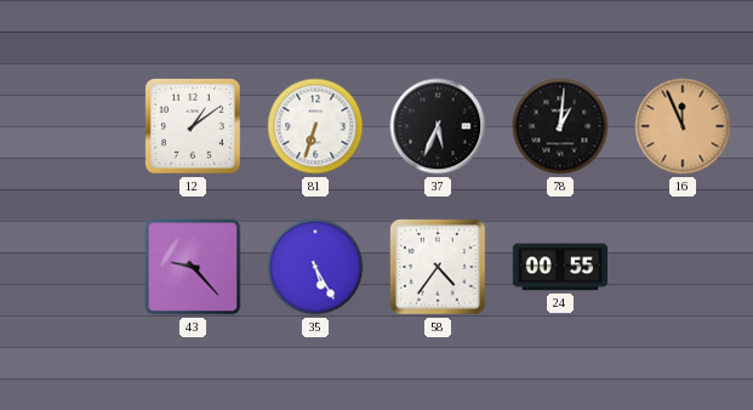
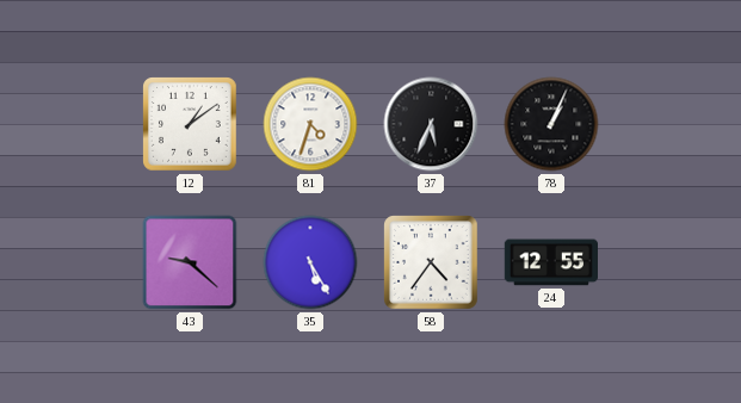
81: 6:33 -> 4:33
78: 1:01 -> 1:04
16: 11:56 -> none
43: 9:23 -> 9:22
24: 00:55 -> 12:55
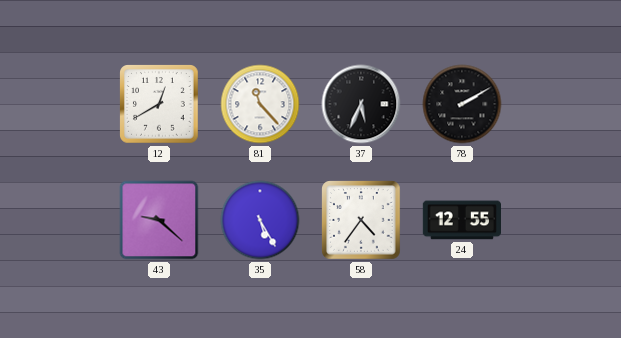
12: 1:09 -> 12:40
81: 4:33 -> 11:23
78: 1:04 -> 2:10
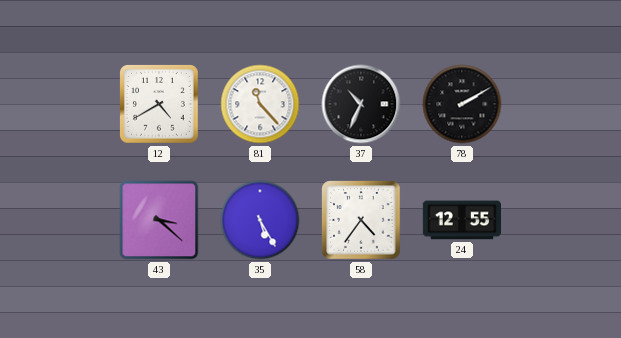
12: 12:40 -> 4:40
37: 5:34 -> 10:34
43: 9:22 -> 3:22
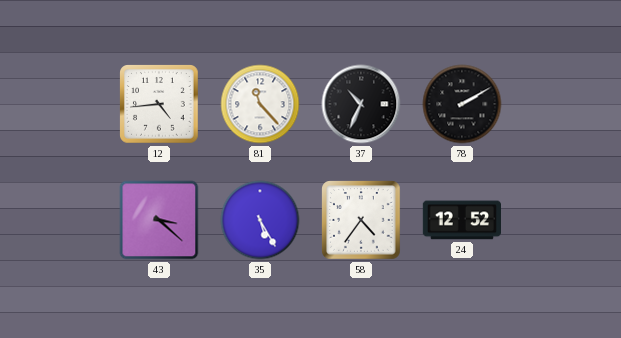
12: 4:40 -> 4:44
24: 12:55 -> 12:52
